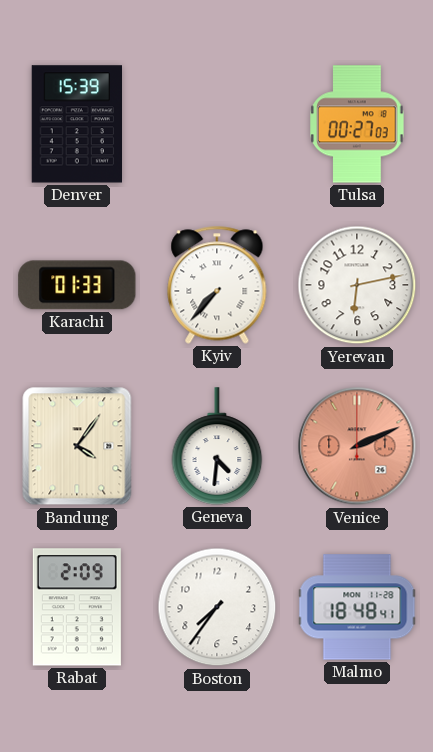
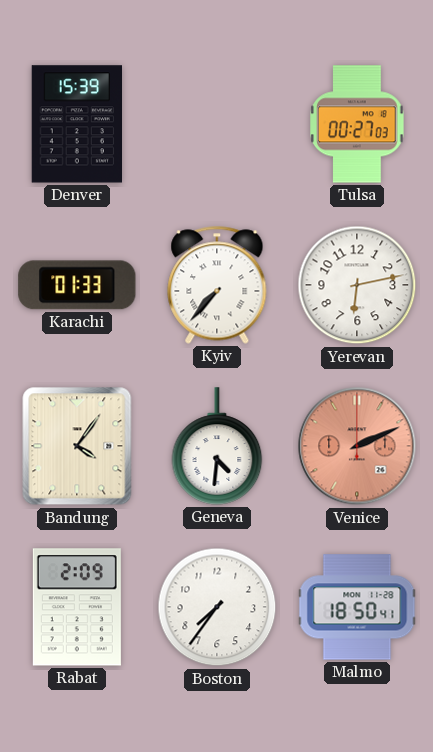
Malmo: 18:48 -> 18:50
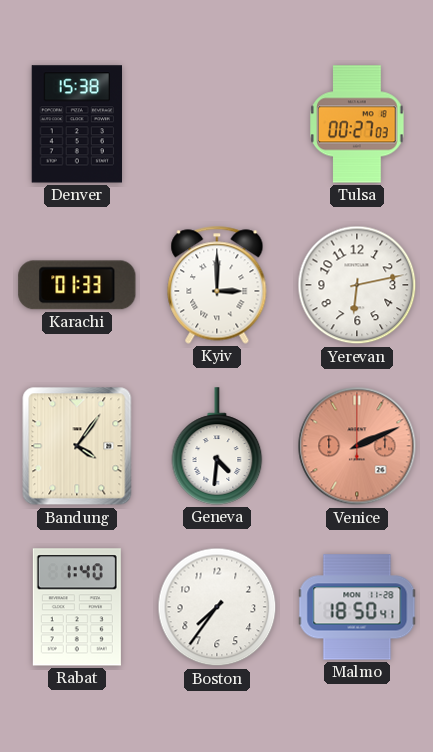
Denver: 15:39 -> 15:38
Kyiv: 7:37 -> 3:00
Rabat: 2:09 -> 1:40
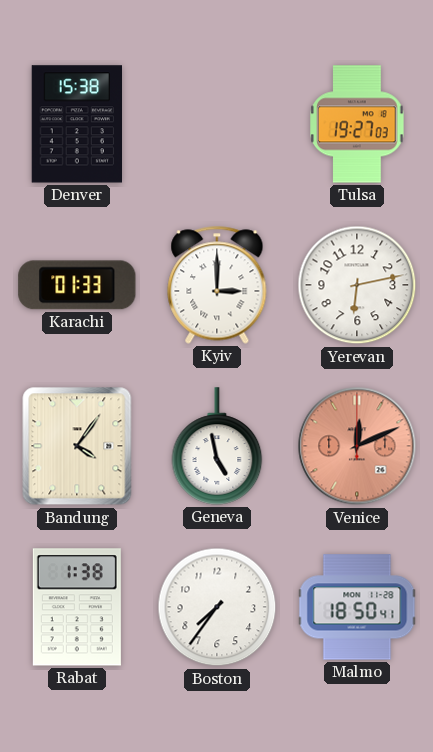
Tulsa: 00:27 -> 19:27
Geneva: 4:31 -> 4:58
Venice: 2:11 -> 12:11
Rabat: 1:40 -> 1:38
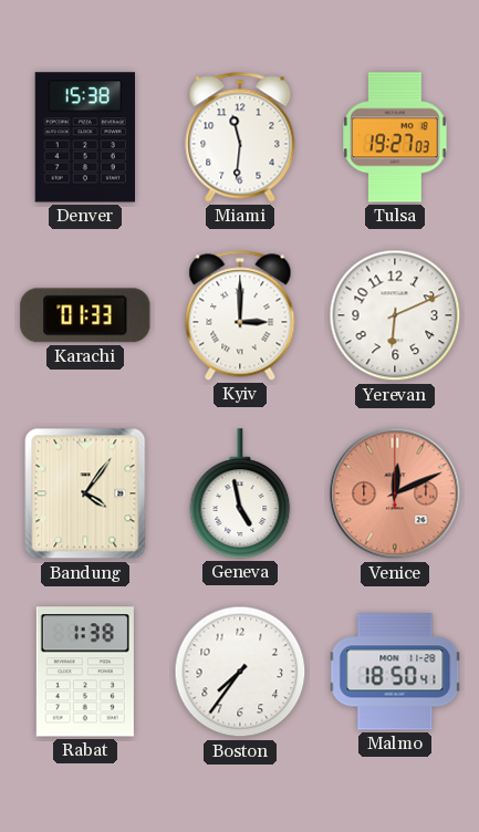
Miami: none -> 11:31
Yerevan: 6:13 -> 6:11
